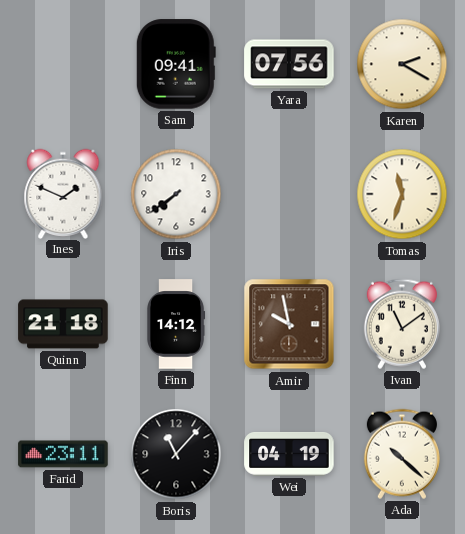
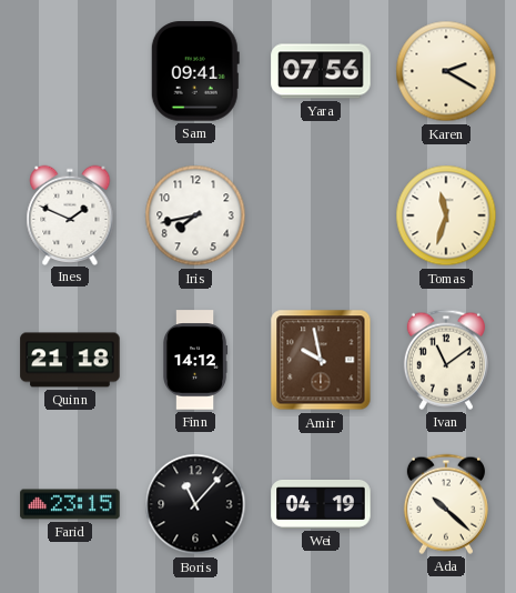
Iris: 7:39 -> 7:43
Farid: 23:11 -> 23:15
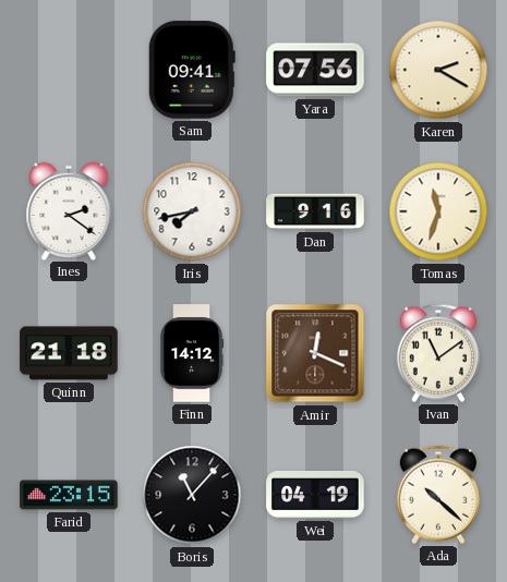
Ines: 1:49 -> 2:21
Dan: none -> 9:16
Amir: 9:58 -> 12:19
